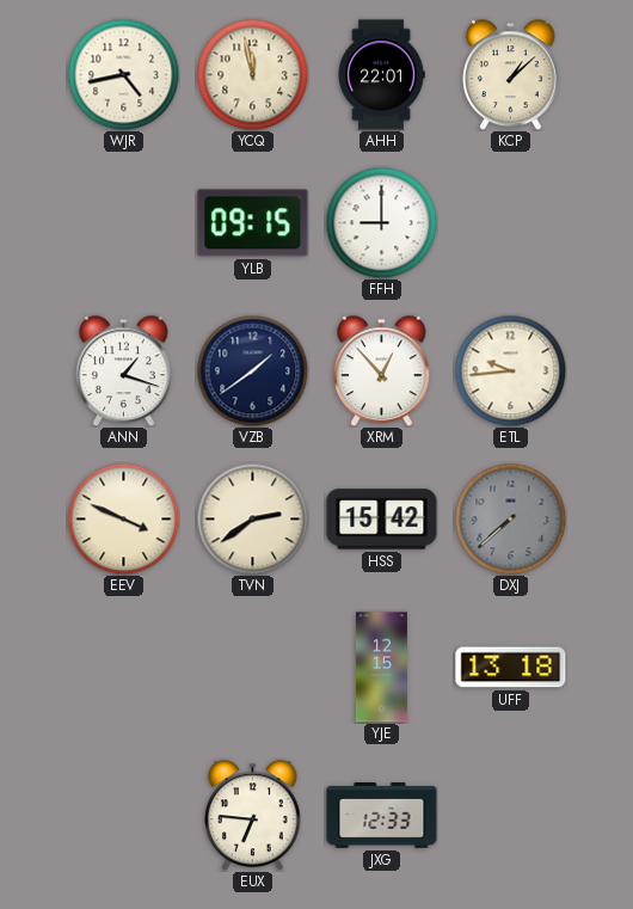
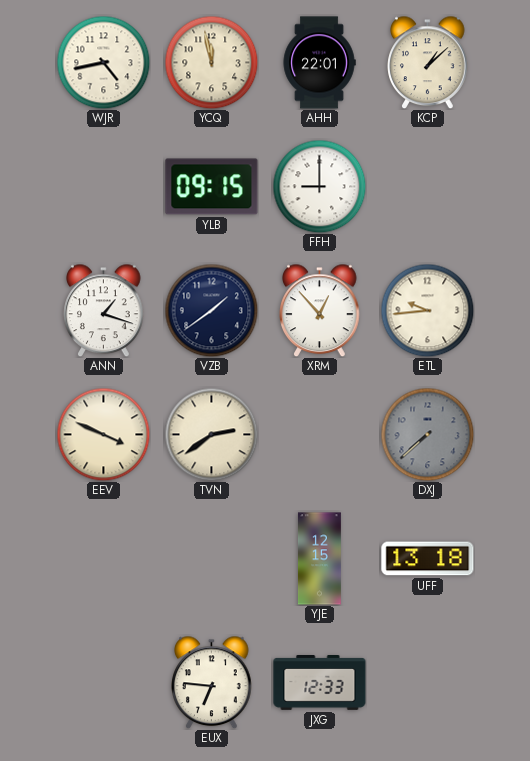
HSS: 15:42 -> none
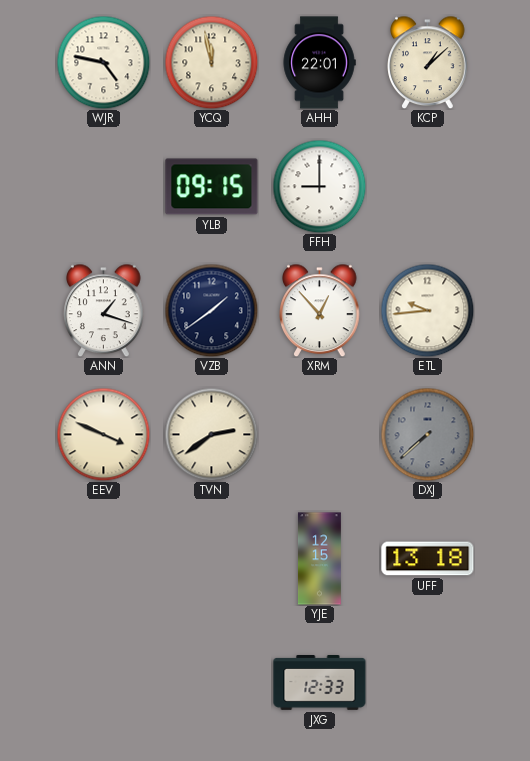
WJR: 4:43 -> 4:47
EUX: 6:46 -> none
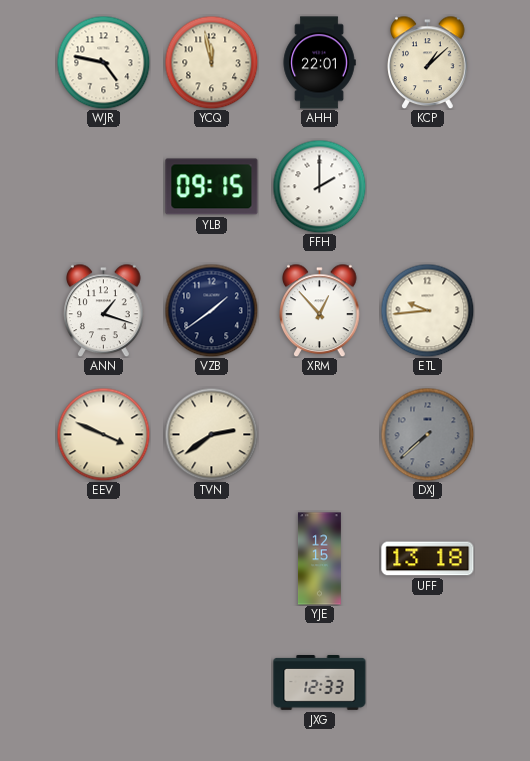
FFH: 9:00 -> 2:00
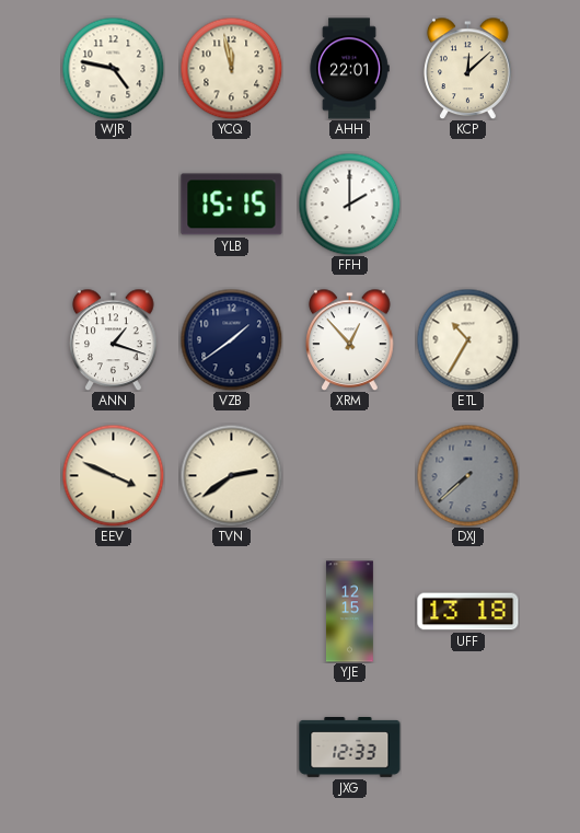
KCP: 1:08 -> 12:08
YLB: 09:15 -> 15:15
ETL: 9:44 -> 10:35
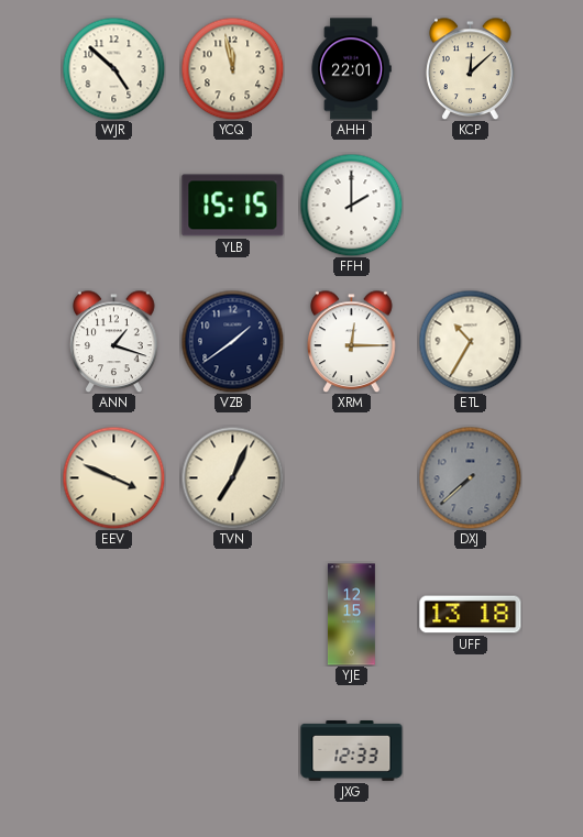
WJR: 4:47 -> 4:52
XRM: 12:53 -> 12:15
TVN: 2:39 -> 7:04
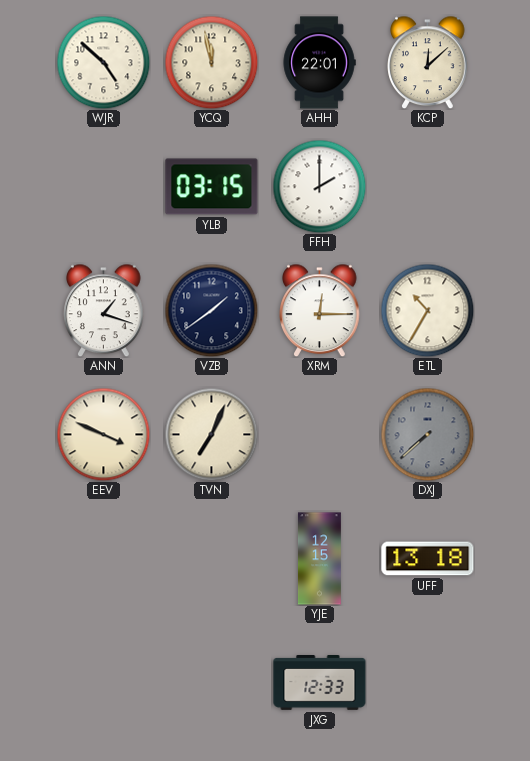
YLB: 15:15 -> 03:15
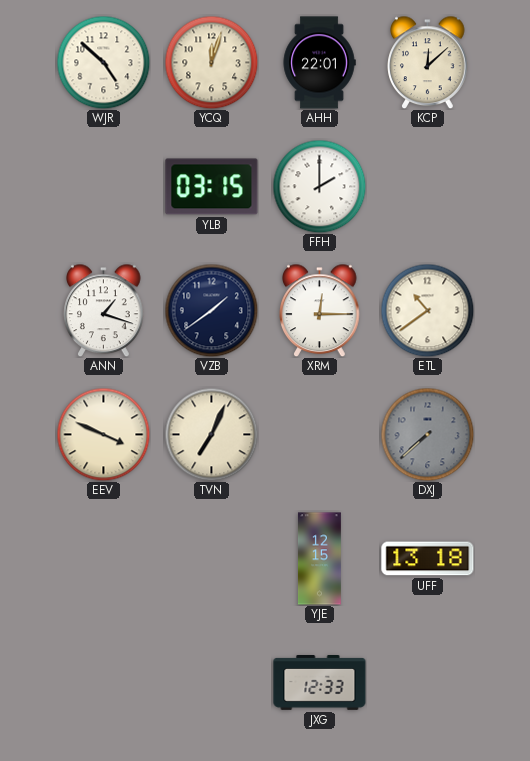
YCQ: 11:58 -> 12:03
ETL: 10:35 -> 10:39
